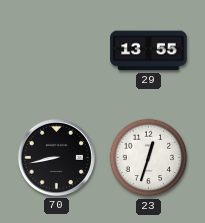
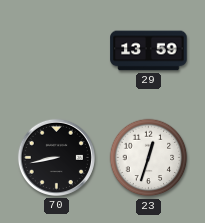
29: 13:55 -> 13:59
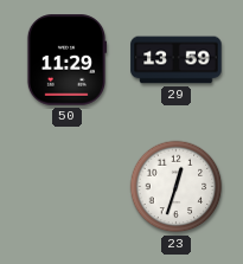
50: none -> 11:29
70: 8:43 -> none
